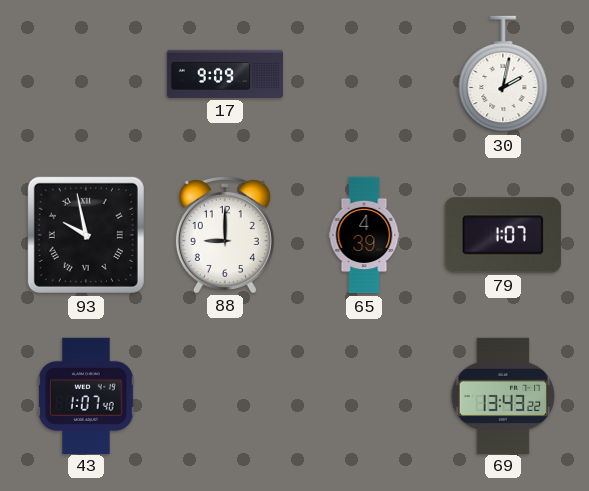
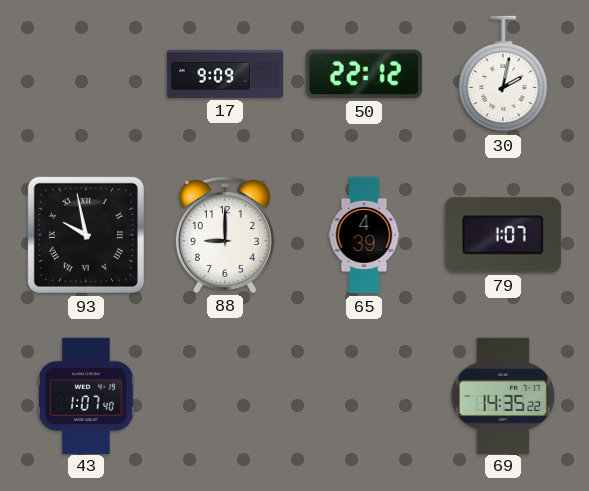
50: none -> 22:12
69: 13:43 -> 14:35
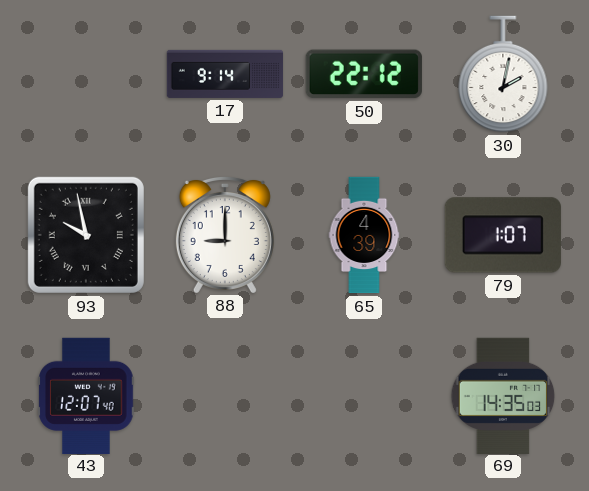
17: 9:09 -> 9:14
43: 1:07 -> 12:07
69: 14:35:22 -> 14:35:03
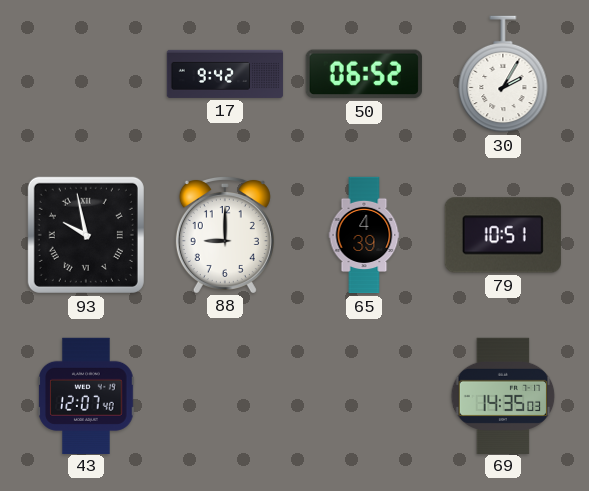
17: 9:14 -> 9:42
50: 22:12 -> 06:52
30: 2:02 -> 2:05
79: 1:07 -> 10:51
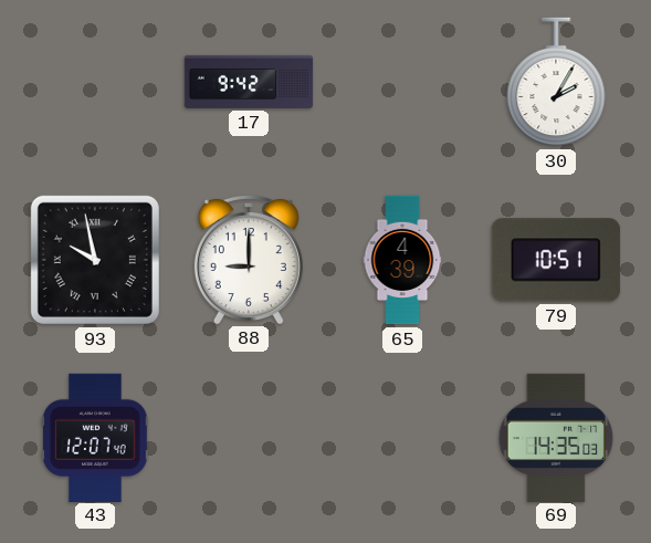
50: 06:52 -> none
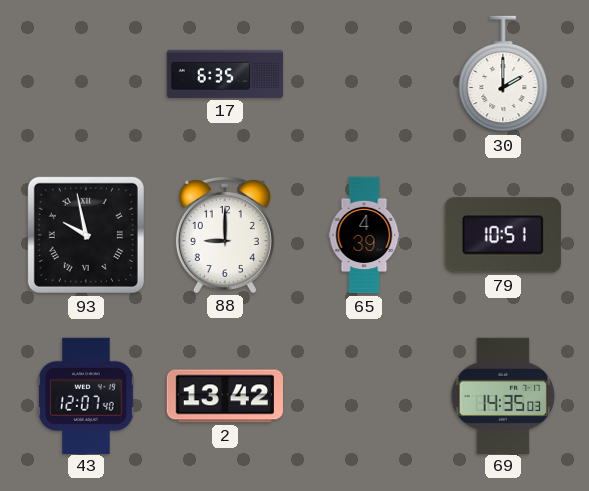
17: 9:42 -> 6:35
30: 2:05 -> 2:00
2: none -> 13:42
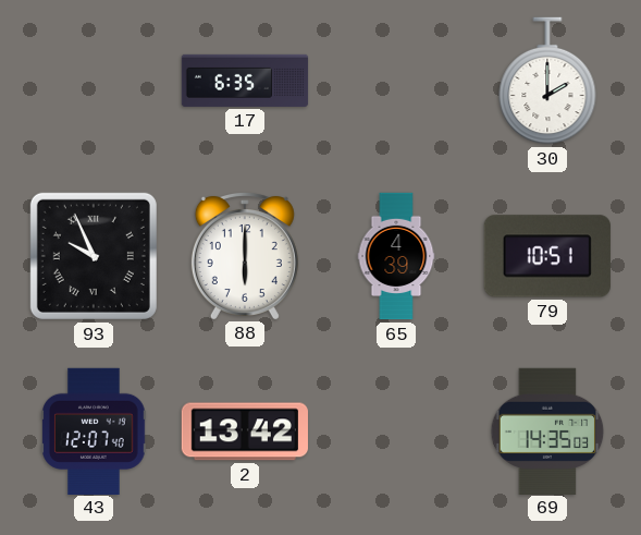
93: 9:58 -> 9:56
88: 9:00 -> 6:00
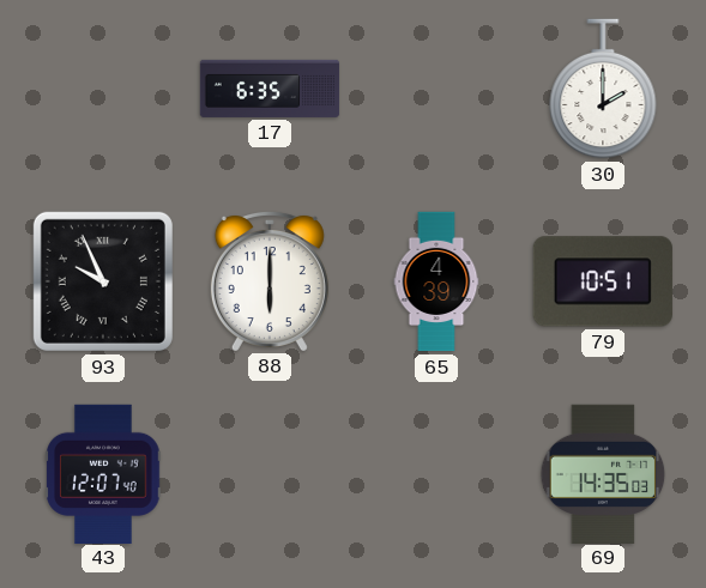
2: 13:42 -> none
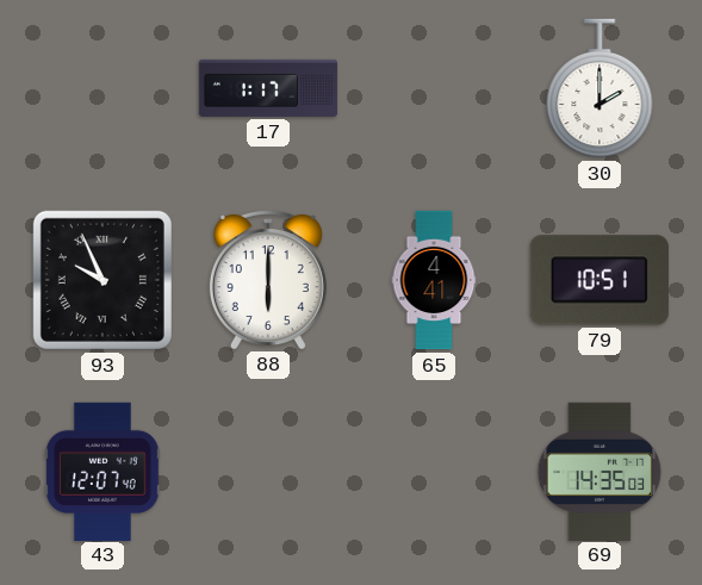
17: 6:35 -> 1:17
65: 4:39 -> 4:41
